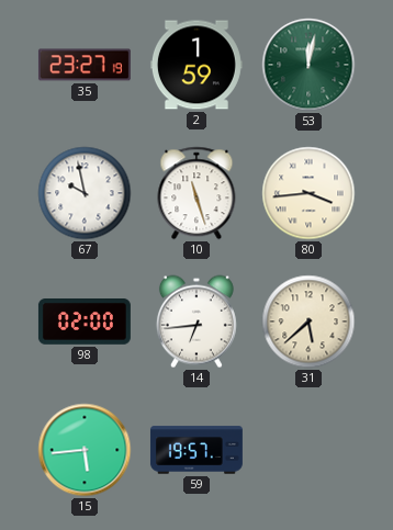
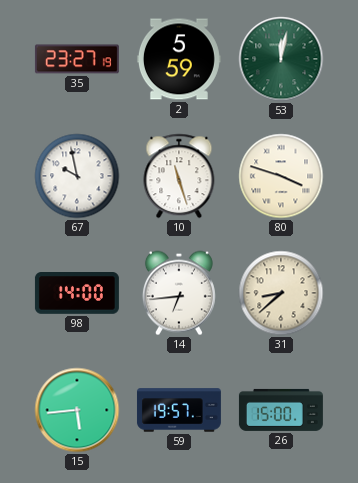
2: 1:59 -> 5:59
80: 3:44 -> 3:48
98: 02:00 -> 14:00
31: 5:38 -> 8:38
26: none -> 15:00
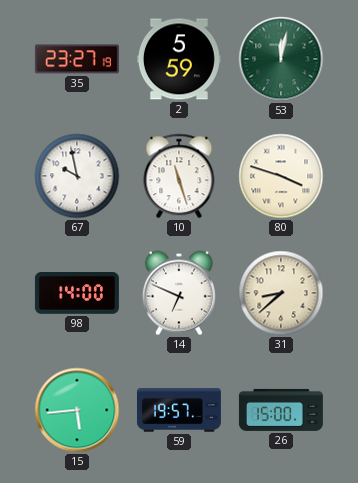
14: 6:44 -> 6:49
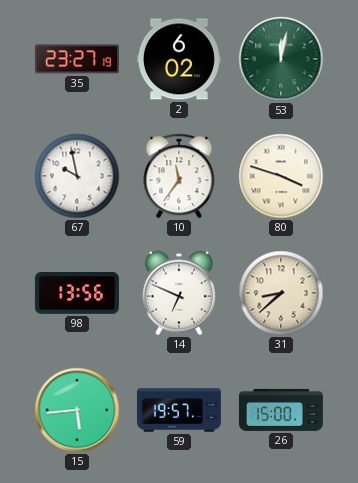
2: 5:59 -> 6:02
10: 11:27 -> 11:36
98: 14:00 -> 13:56
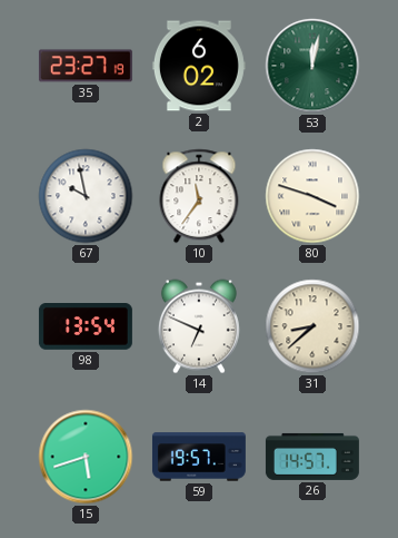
98: 13:56 -> 13:54
15: 5:44 -> 5:42
26: 15:00 -> 14:57
